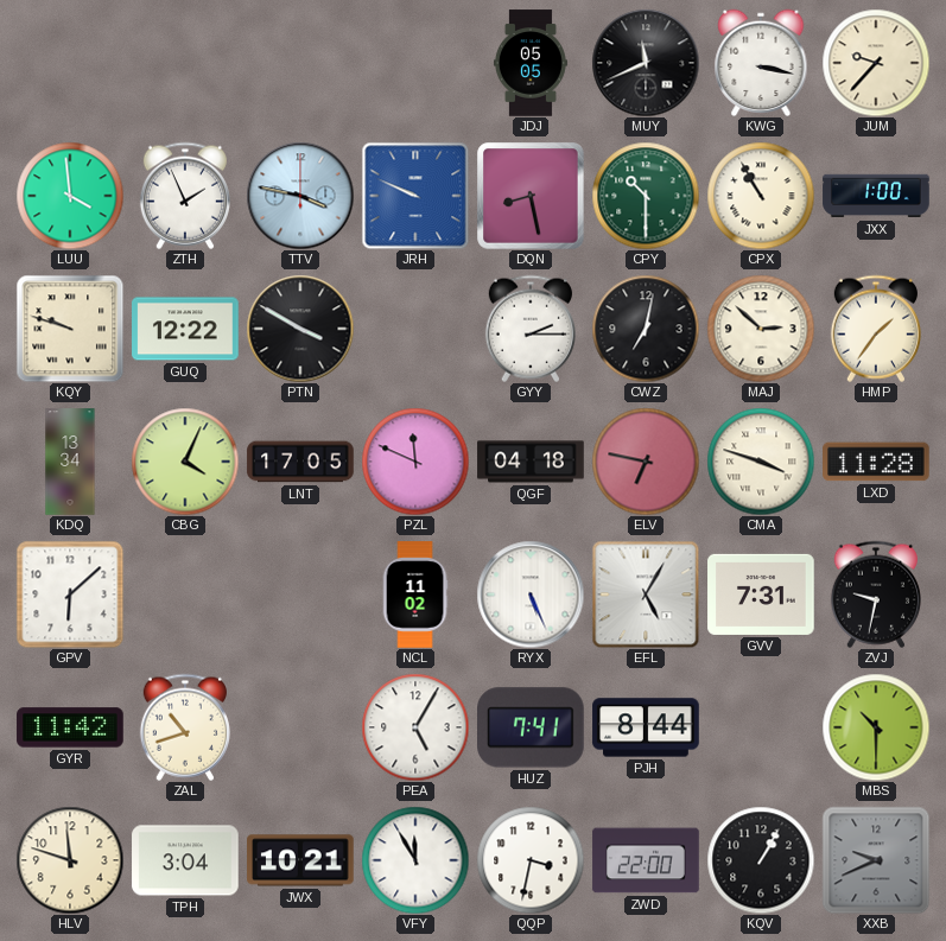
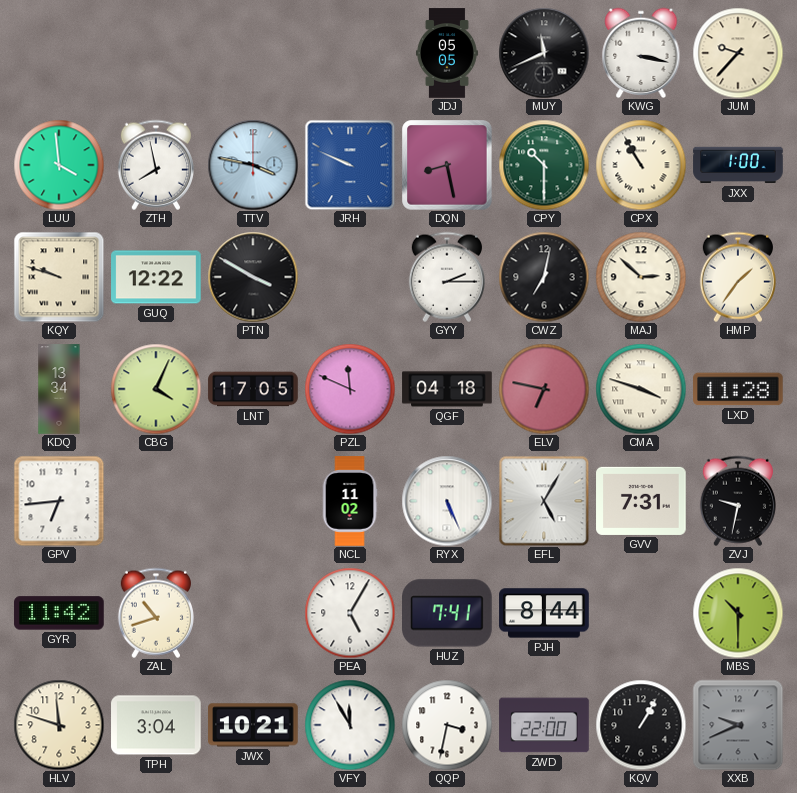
ZTH: 1:56 -> 7:58
GPV: 6:08 -> 6:44
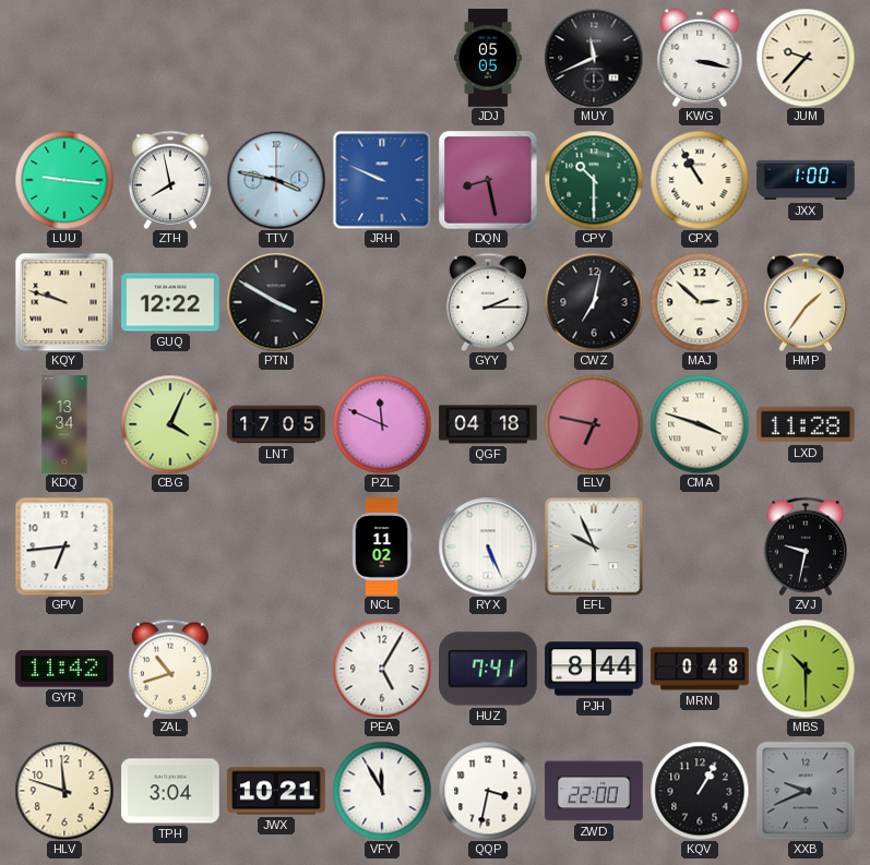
LUU: 3:59 -> 9:16
EFL: 5:05 -> 9:56
GVV: 7:31 -> none
MRN: none -> 0:48
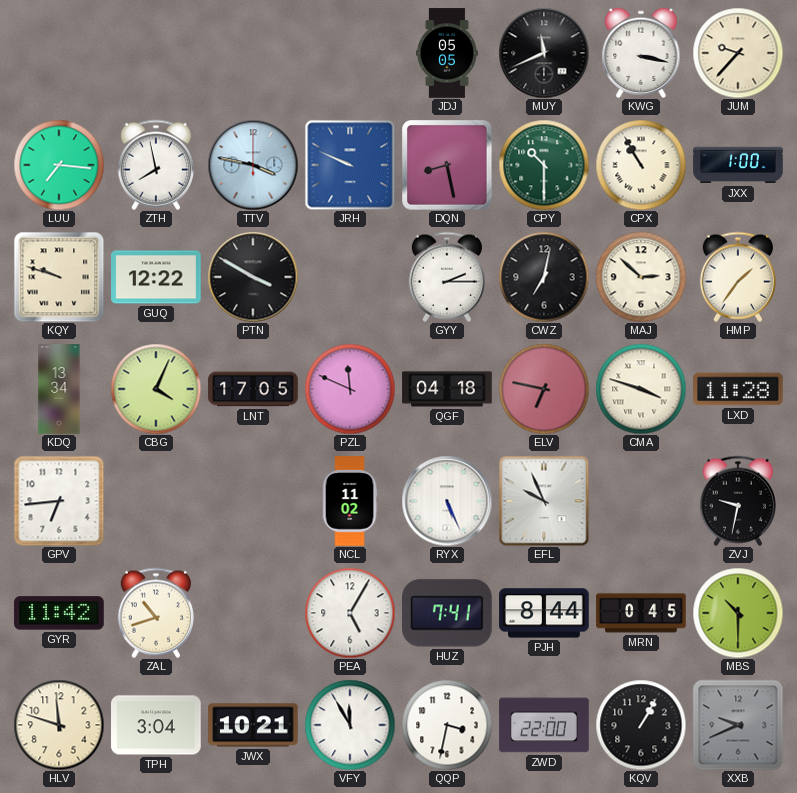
LUU: 9:16 -> 7:16
MRN: 0:48 -> 0:45
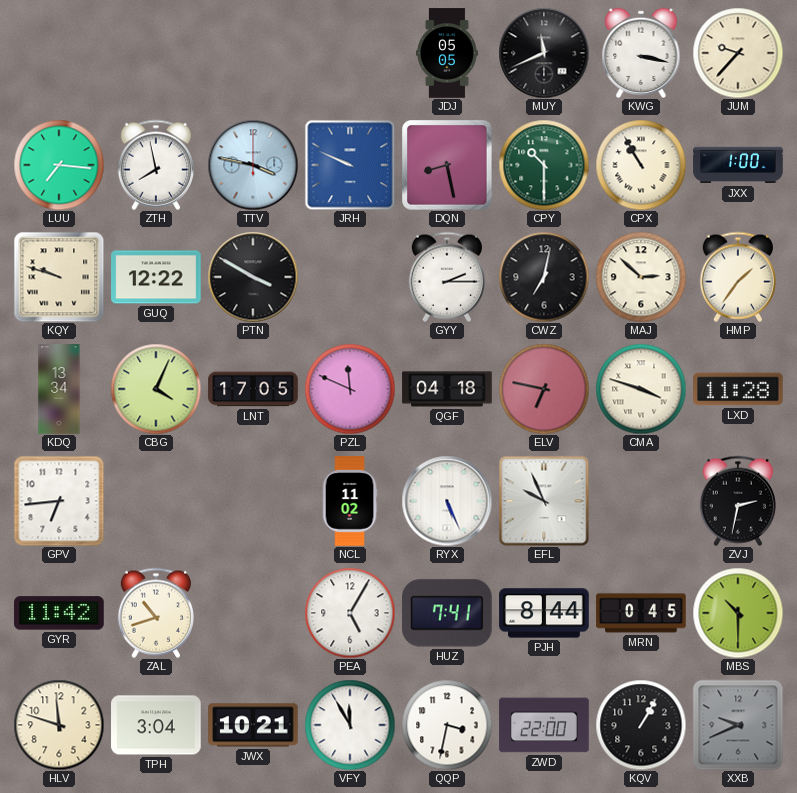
ZVJ: 9:32 -> 2:32
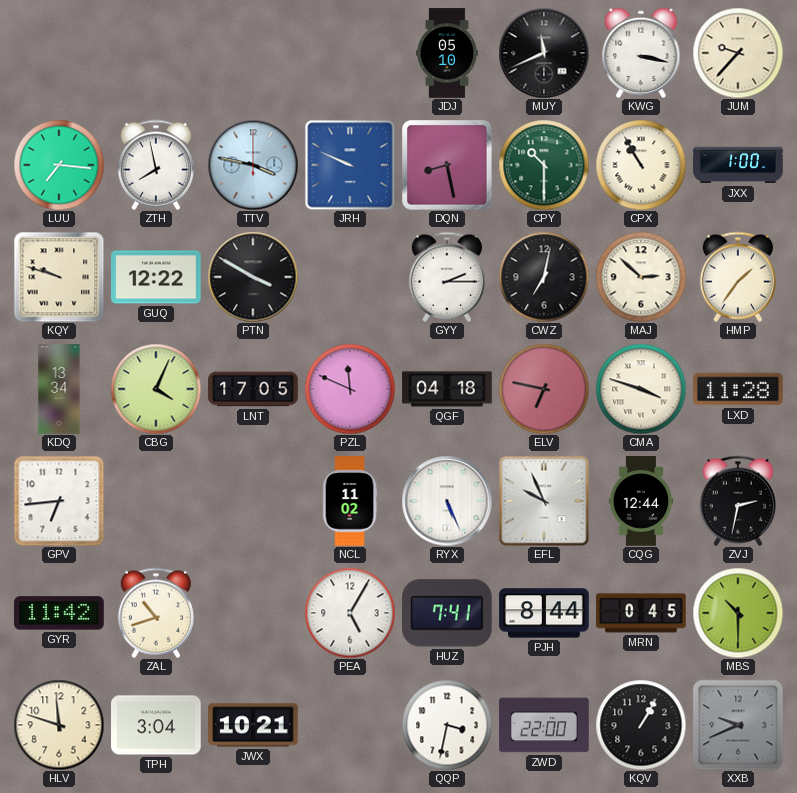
JDJ: 05:05 -> 05:10
CQG: none -> 12:44
VFY: 11:55 -> none
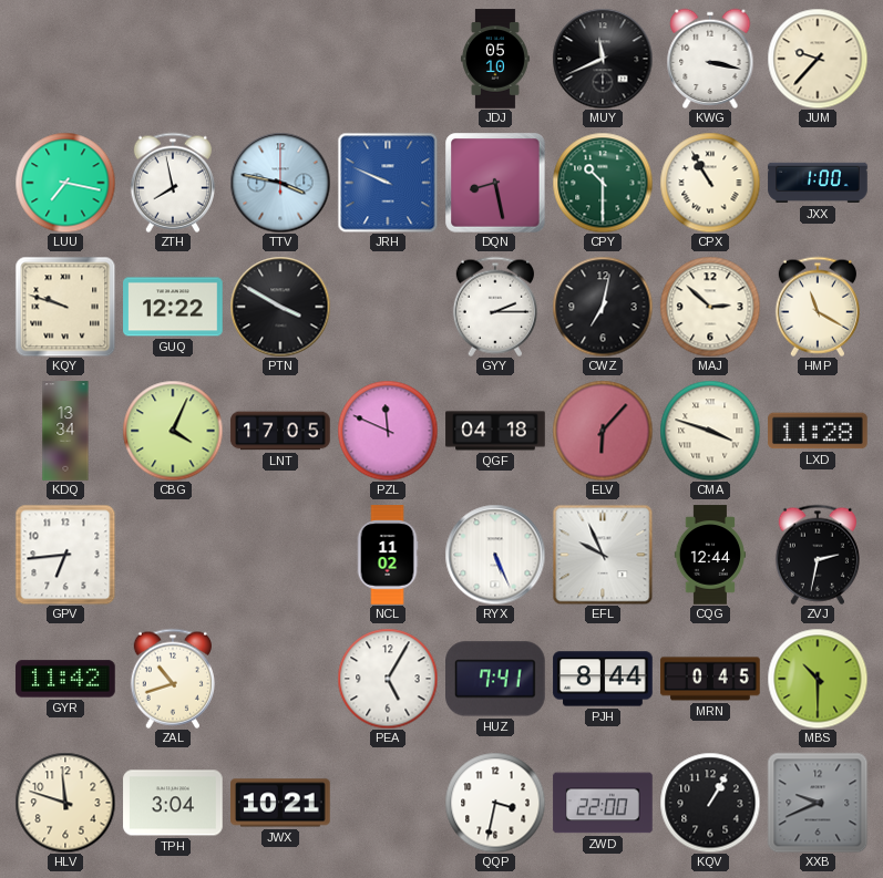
LUU: 7:16 -> 7:17
HMP: 1:36 -> 11:20
ELV: 6:47 -> 6:07
